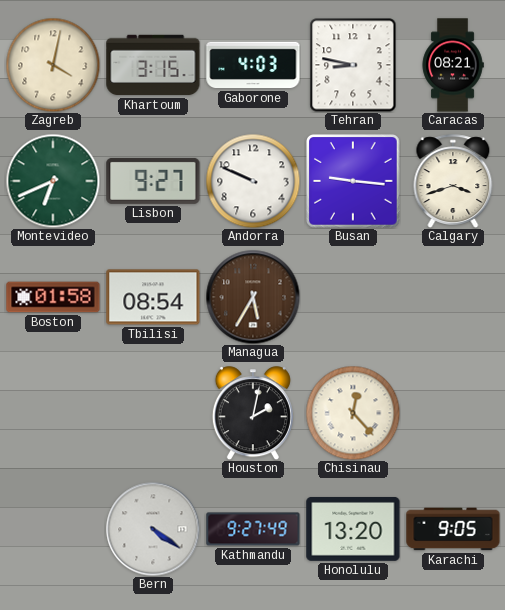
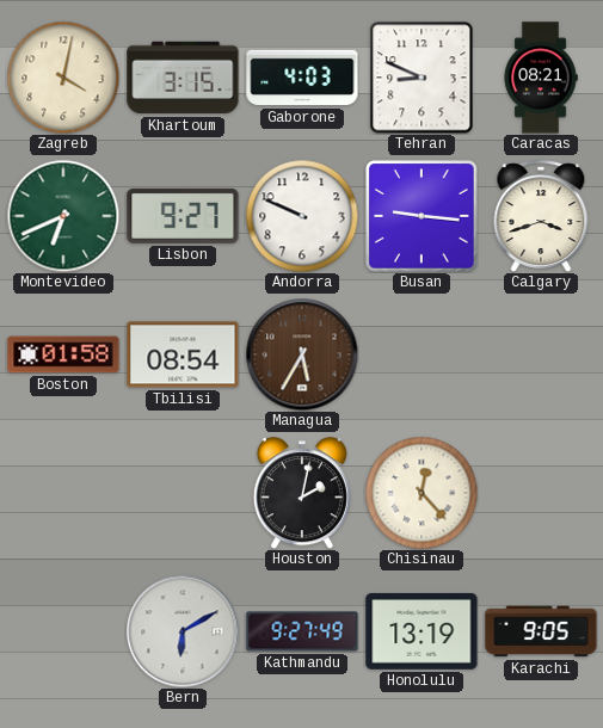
Tehran: 8:47 -> 8:49
Bern: 4:21 -> 6:10
Honolulu: 13:20 -> 13:19
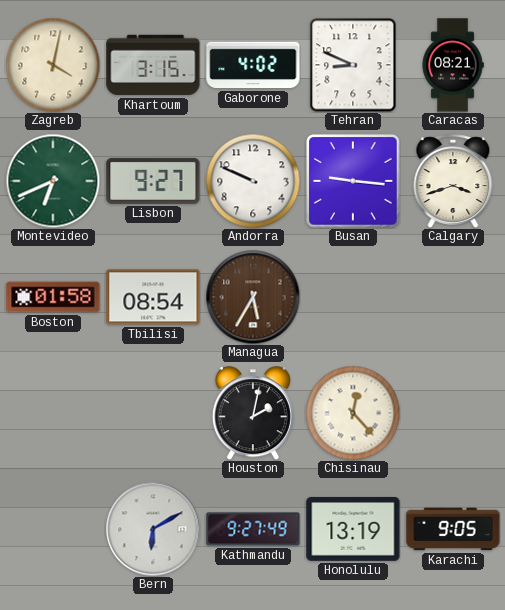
Gaborone: 4:03 -> 4:02
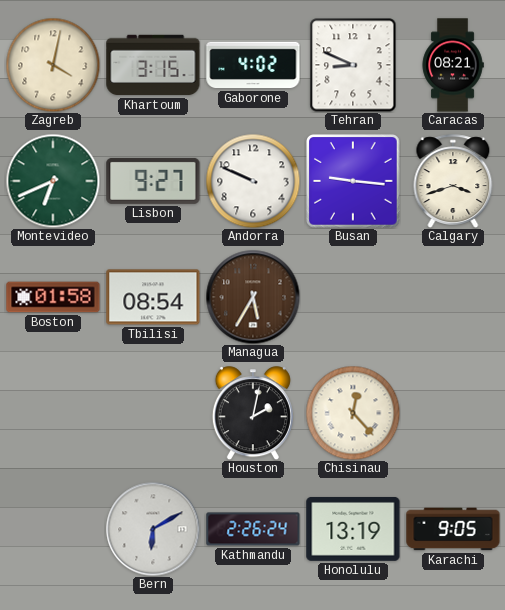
Kathmandu: 9:27 -> 2:26
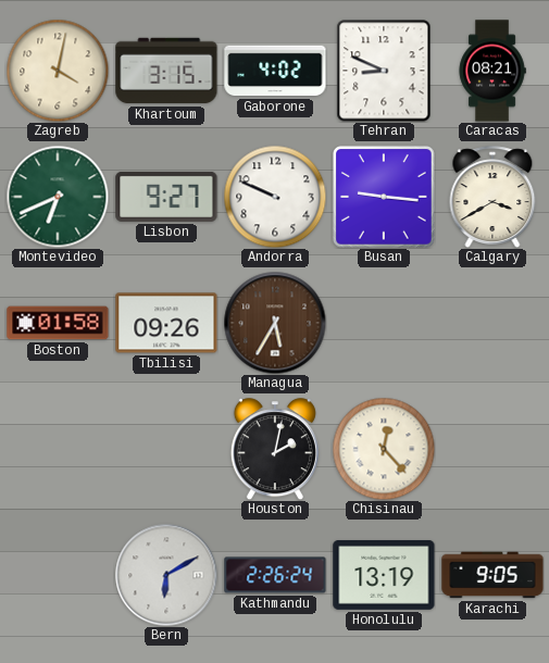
Calgary: 3:42 -> 3:40
Tbilisi: 08:54 -> 09:26
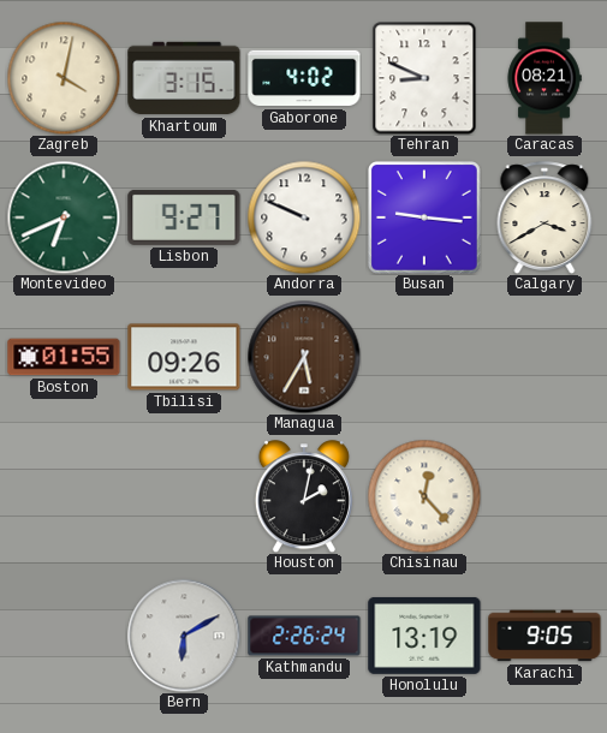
Boston: 01:58 -> 01:55
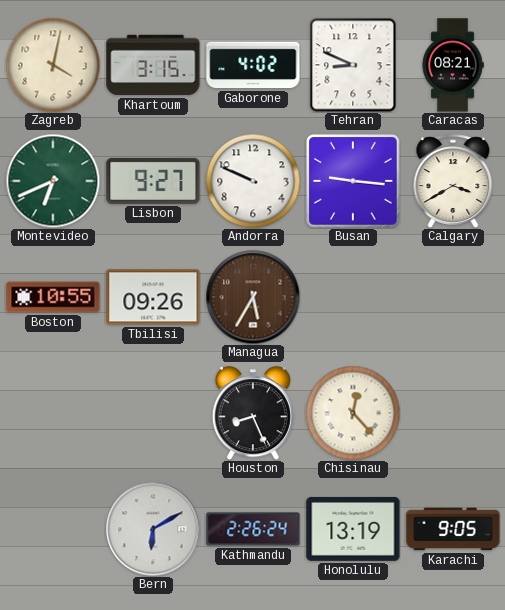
Boston: 01:55 -> 10:55
Houston: 2:02 -> 8:26
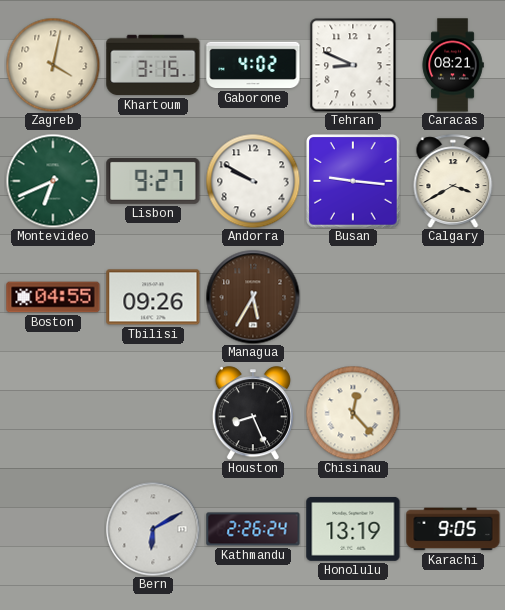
Andorra: 9:49 -> 9:50
Boston: 10:55 -> 04:55
